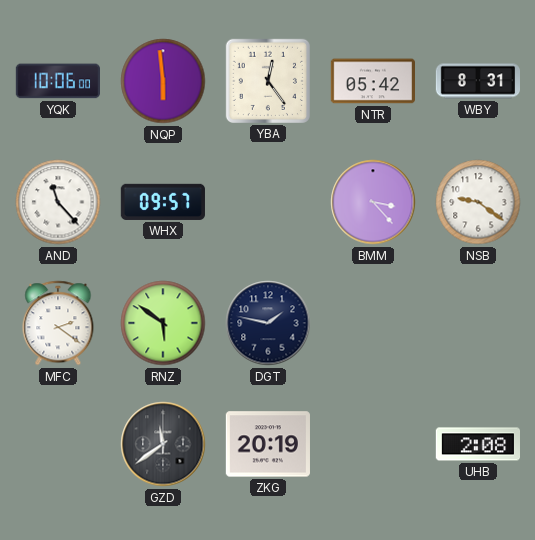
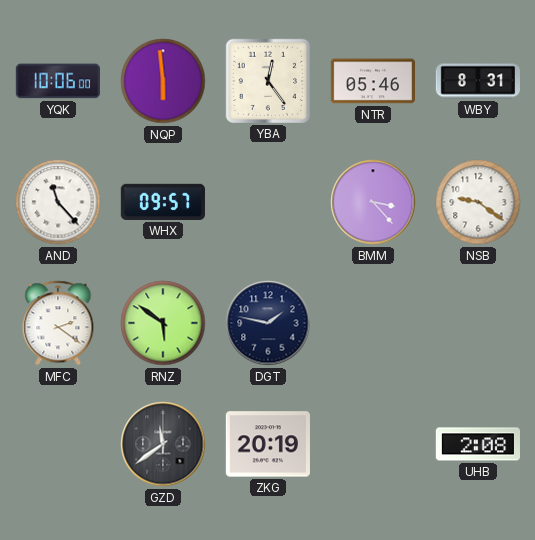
NTR: 05:42 -> 05:46
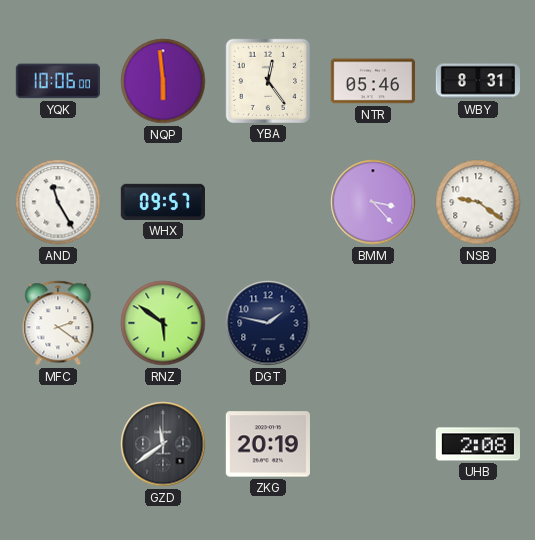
AND: 11:23 -> 11:25
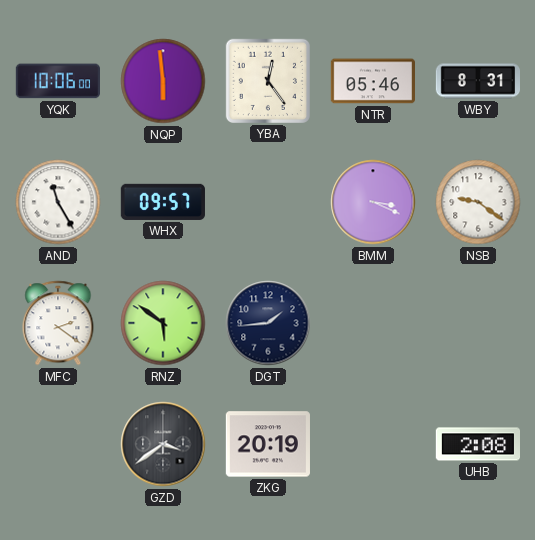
BMM: 3:23 -> 3:19
DGT: 1:47 -> 1:44
GZD: 11:39 -> 3:39
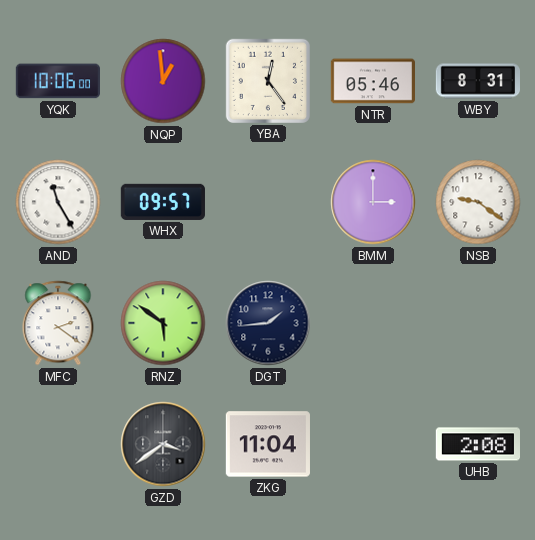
NQP: 5:59 -> 12:59
BMM: 3:19 -> 3:00
ZKG: 20:19 -> 11:04
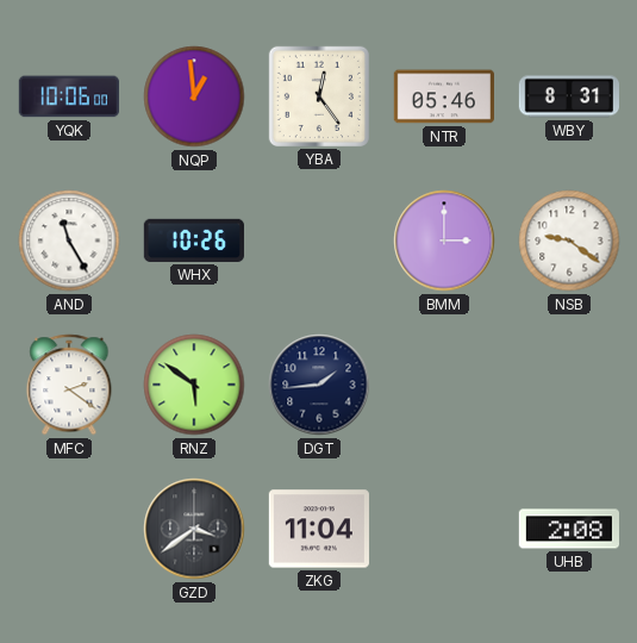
WHX: 09:57 -> 10:26
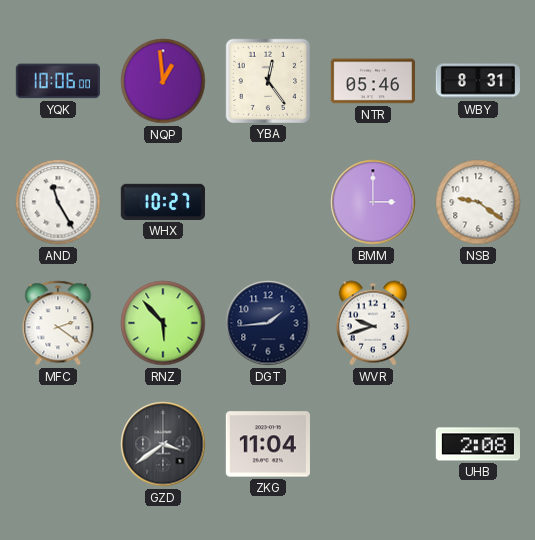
WHX: 10:26 -> 10:27
RNZ: 5:51 -> 5:53
WVR: none -> 9:42
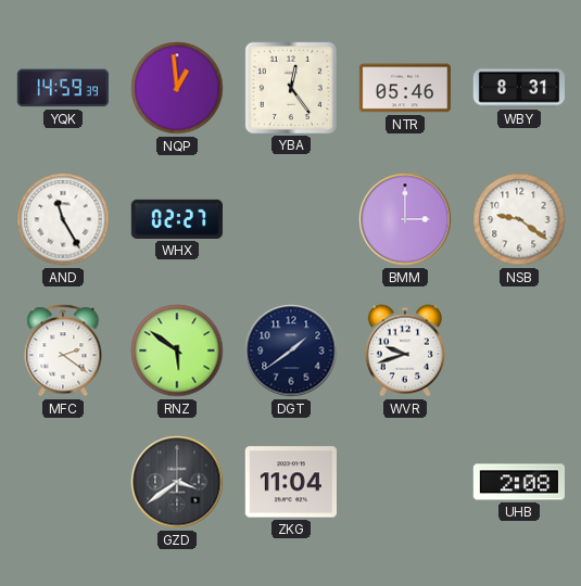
YQK: 10:06 -> 14:59
WHX: 10:27 -> 02:27
RNZ: 5:53 -> 5:51
DGT: 1:44 -> 1:39
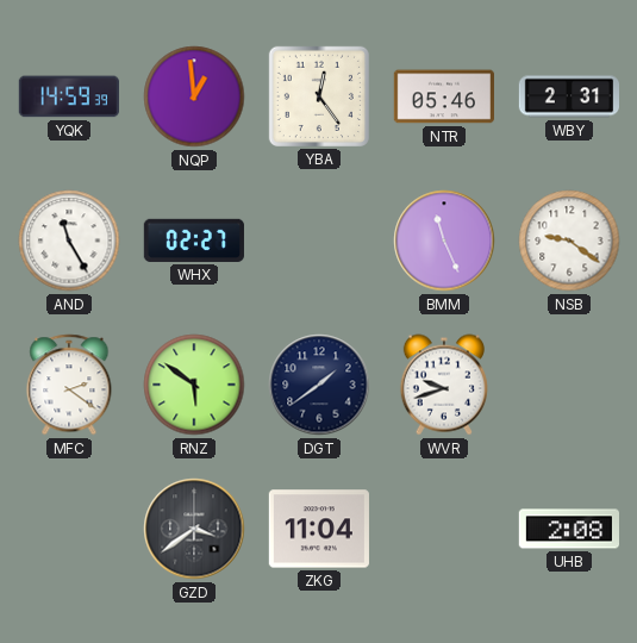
WBY: 8:31 -> 2:31
BMM: 3:00 -> 11:26
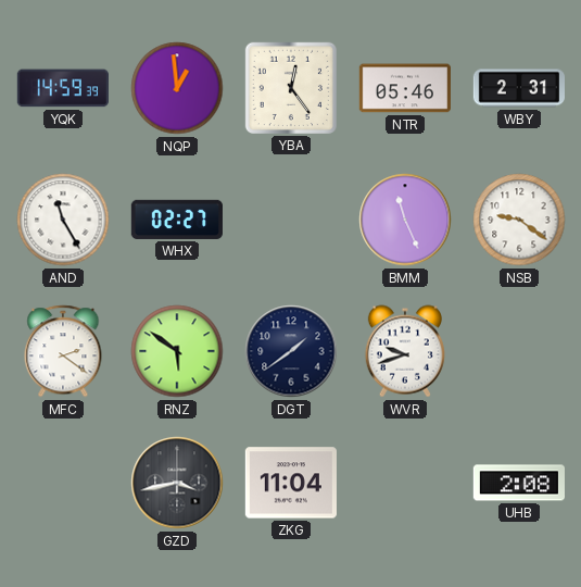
GZD: 3:39 -> 3:43
